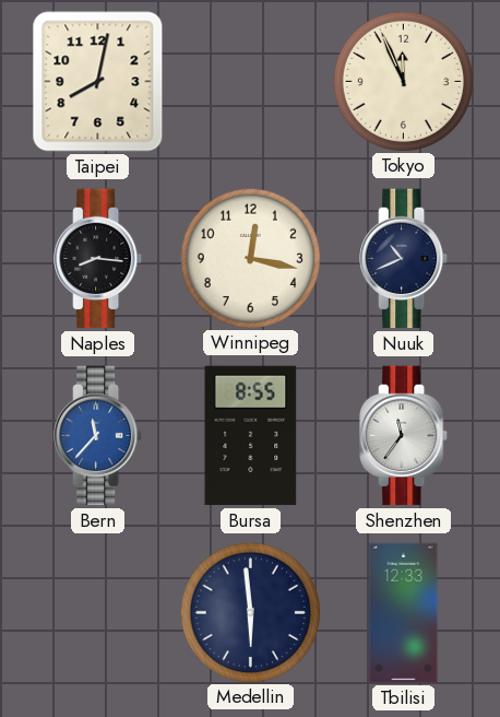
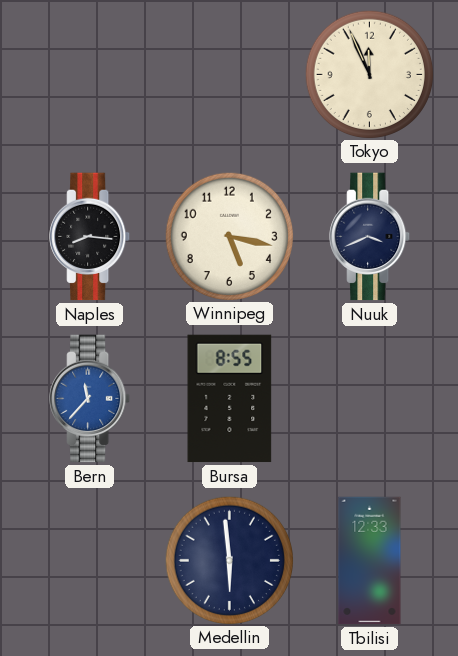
Taipei: 8:02 -> none
Winnipeg: 12:17 -> 5:17
Nuuk: 10:41 -> 3:41
Shenzhen: 11:36 -> none
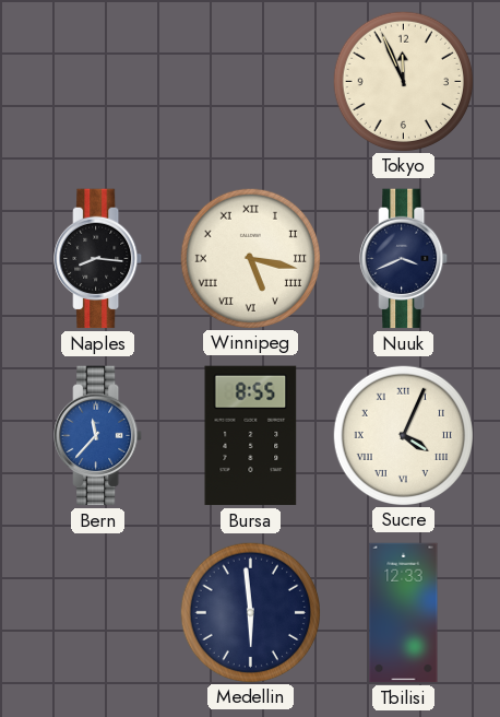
Winnipeg numerals: Arabic -> Roman
Sucre: none -> 4:04
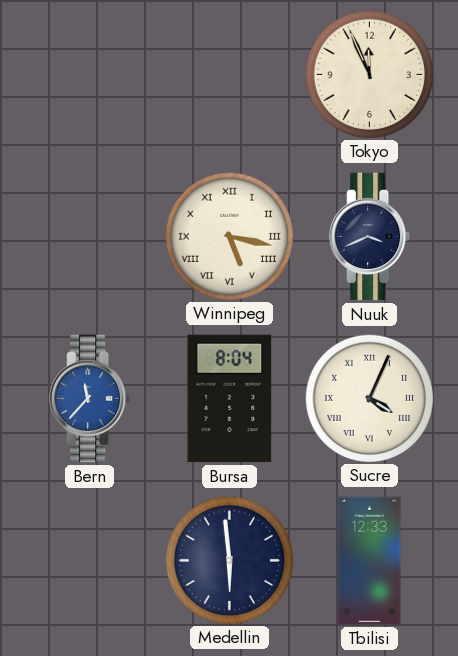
Naples: 8:16 -> none
Bursa: 8:55 -> 8:04
